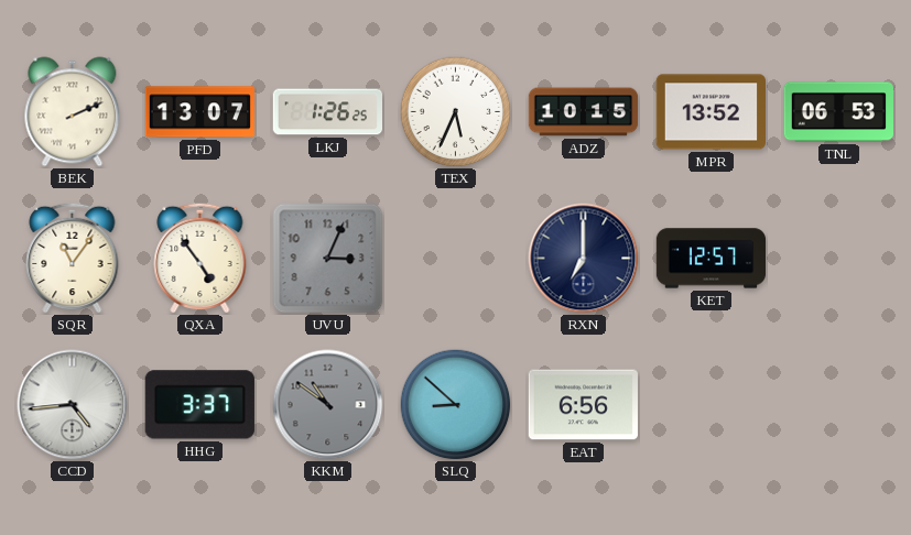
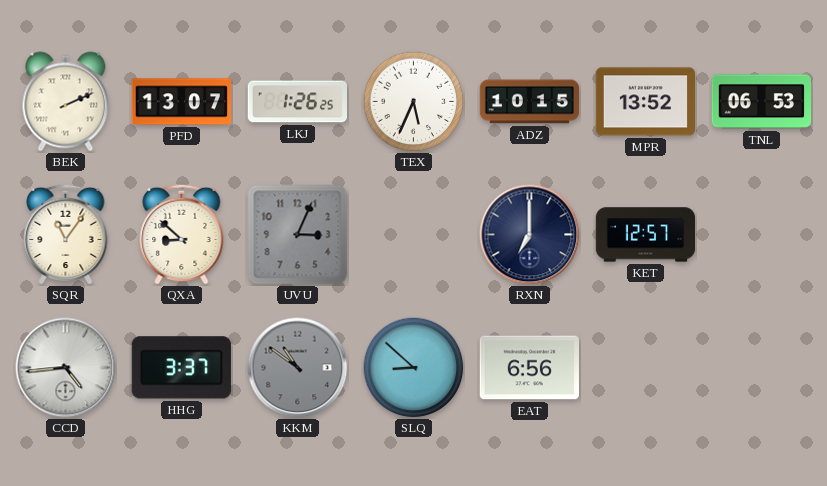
QXA: 4:54 -> 8:52
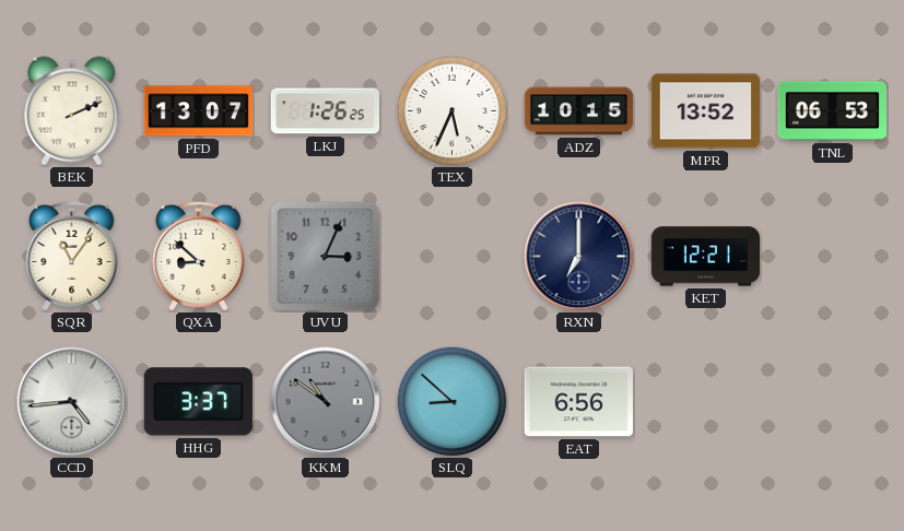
KET: 12:57 -> 12:21
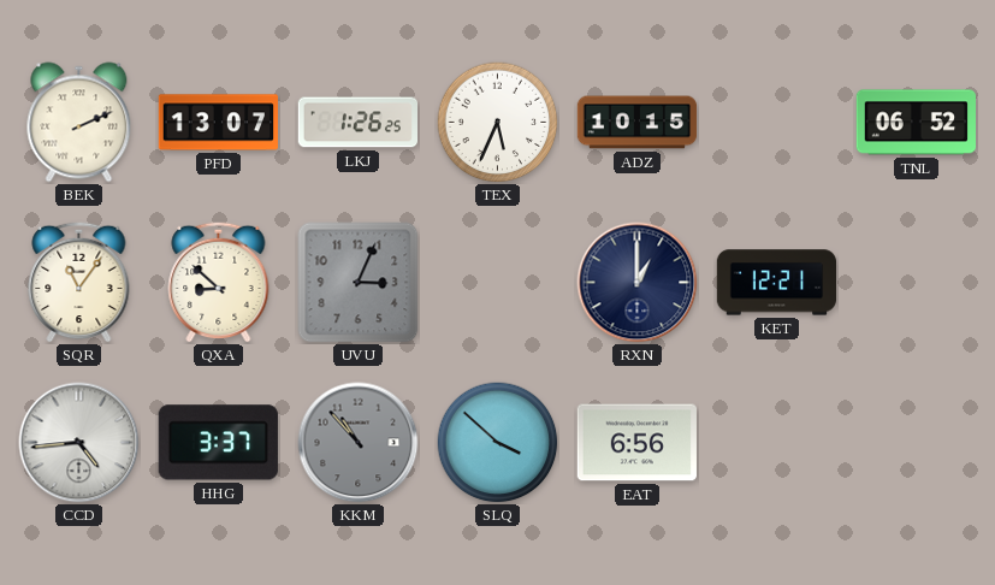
MPR: 13:52 -> none
TNL: 06:53 -> 06:52
RXN: 7:00 -> 1:00
KKM: 10:51 -> 10:53
SLQ: 8:52 -> 3:52
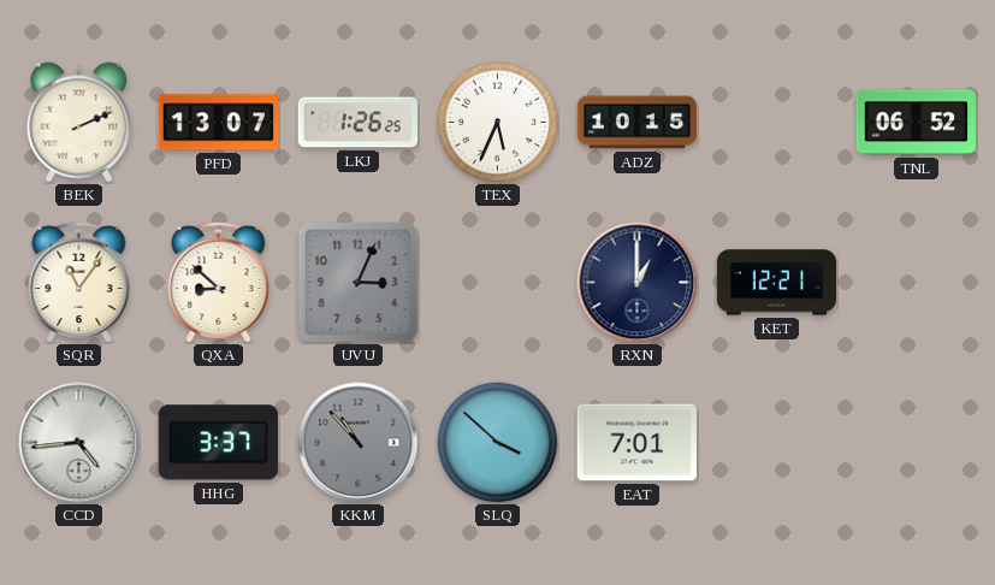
EAT: 6:56 -> 7:01
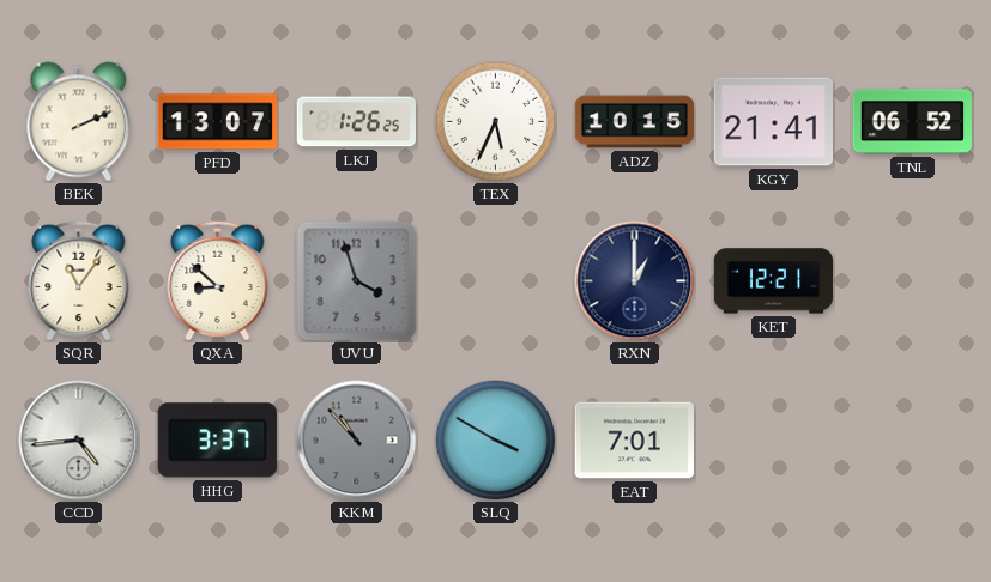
KGY: none -> 21:41
UVU: 3:04 -> 3:57
SLQ: 3:52 -> 3:50
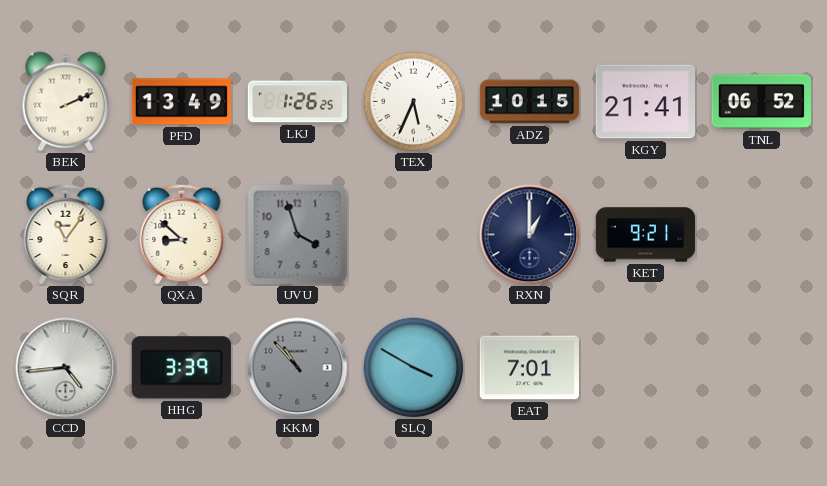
PFD: 13:07 -> 13:49
KET: 12:21 -> 9:21
HHG: 3:37 -> 3:39
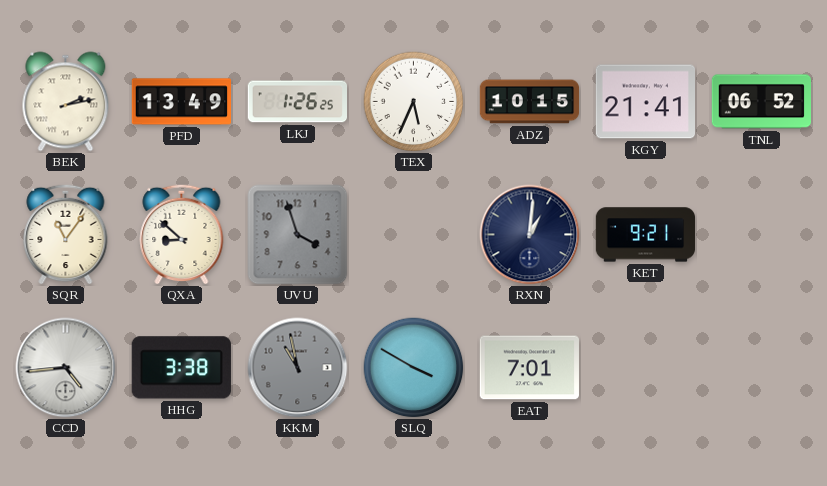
BEK: 2:11 -> 2:13
RXN: 1:00 -> 1:01
HHG: 3:39 -> 3:38
KKM: 10:53 -> 10:58
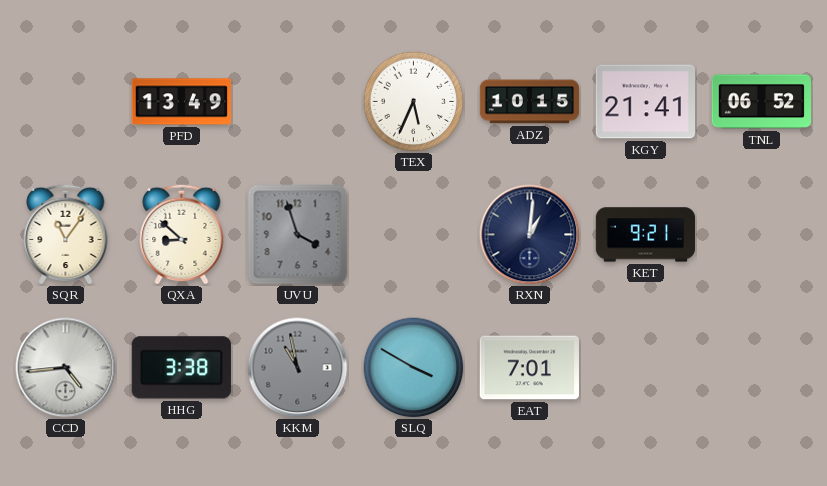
BEK: 2:13 -> none
LKJ: 1:26 -> none
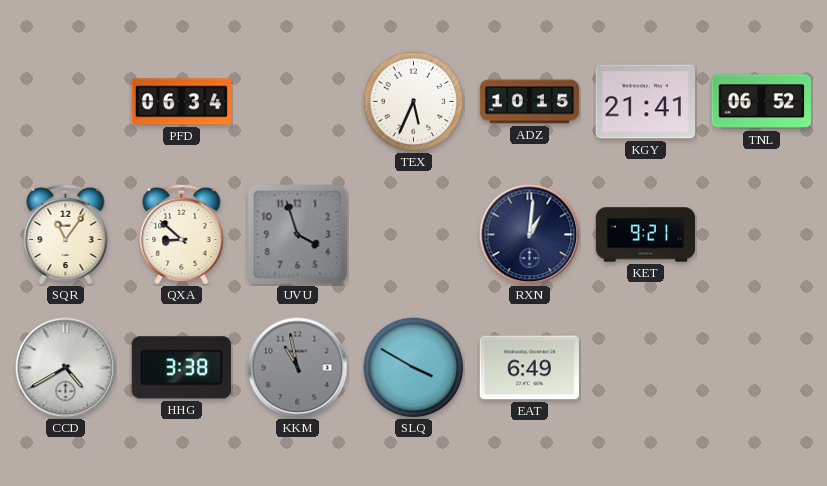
PFD: 13:49 -> 06:34
CCD: 4:44 -> 4:40
EAT: 7:01 -> 6:49
